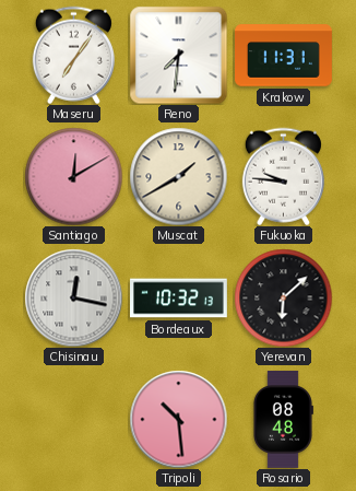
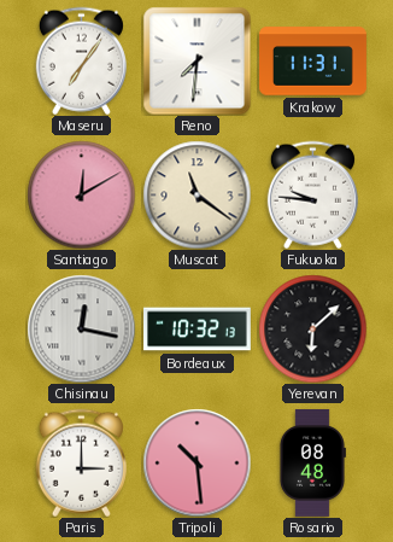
Muscat: 1:40 -> 11:21
Paris: none -> 3:00
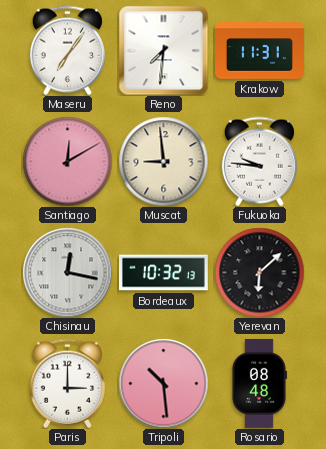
Muscat: 11:21 -> 8:59
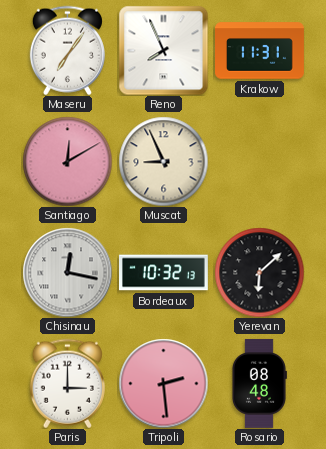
Reno: 7:31 -> 7:56
Muscat: 8:59 -> 8:56
Fukuoka: 9:46 -> none
Tripoli: 10:29 -> 2:29
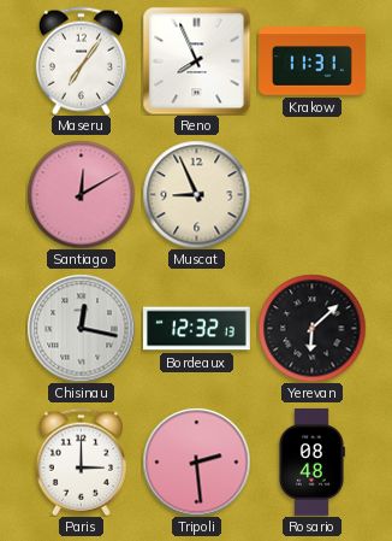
Bordeaux: 10:32 -> 12:32
